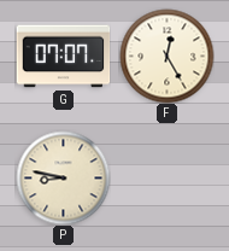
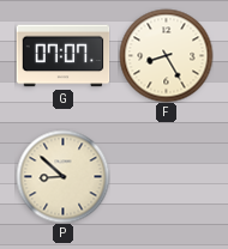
F: 12:25 -> 8:25
P: 8:47 -> 8:52
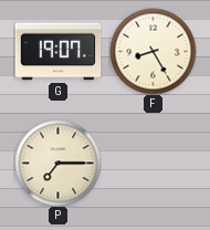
G: 07:07 -> 19:07
P: 8:52 -> 7:15
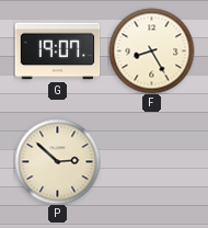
P: 7:15 -> 2:52
